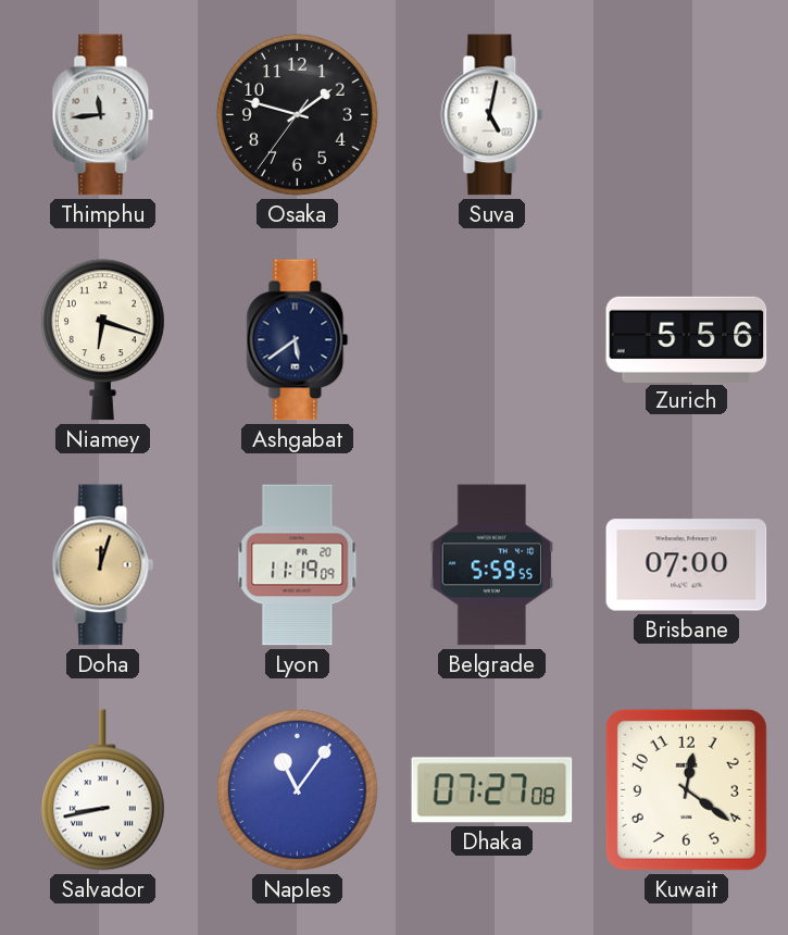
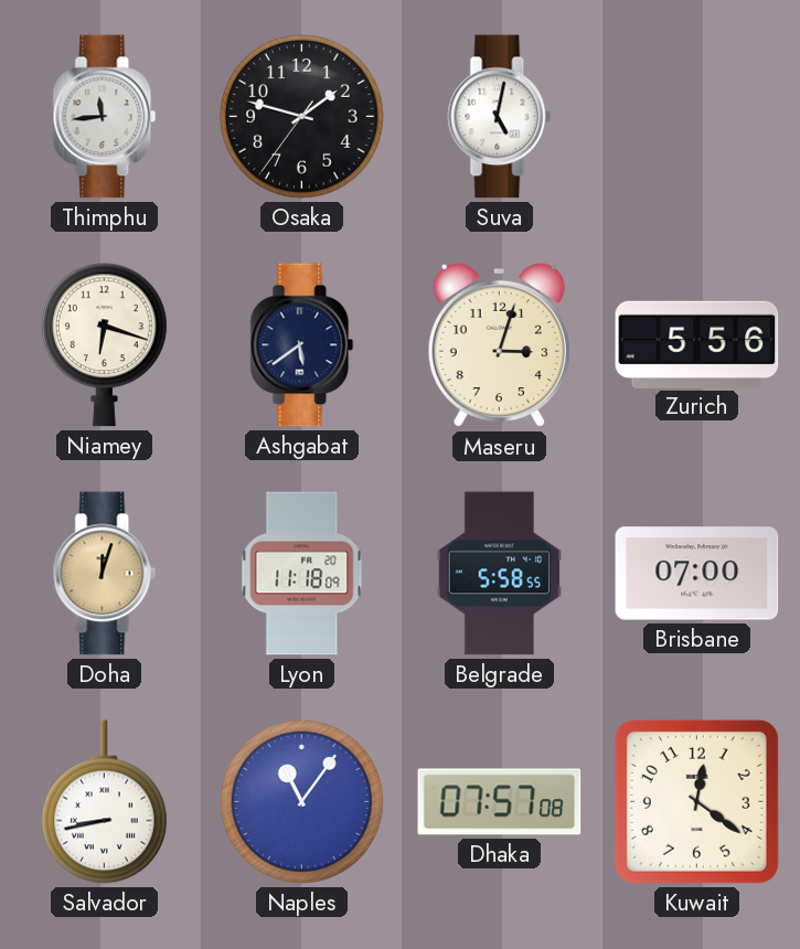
Maseru: none -> 3:03
Lyon: 11:19 -> 11:18
Belgrade: 5:59 -> 5:58
Dhaka: 07:27 -> 07:57
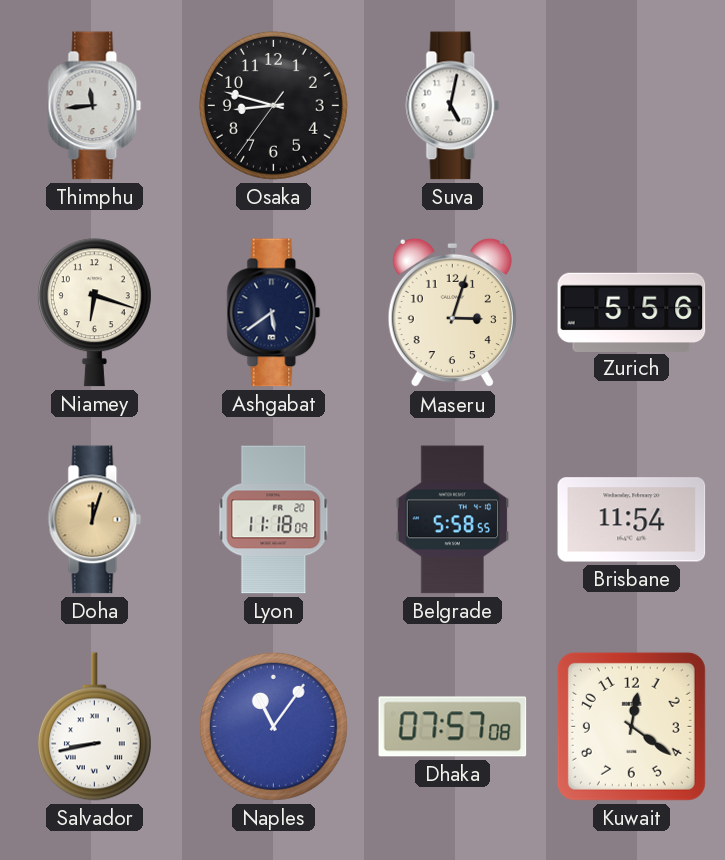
Osaka: 1:47 -> 8:47
Brisbane: 07:00 -> 11:54
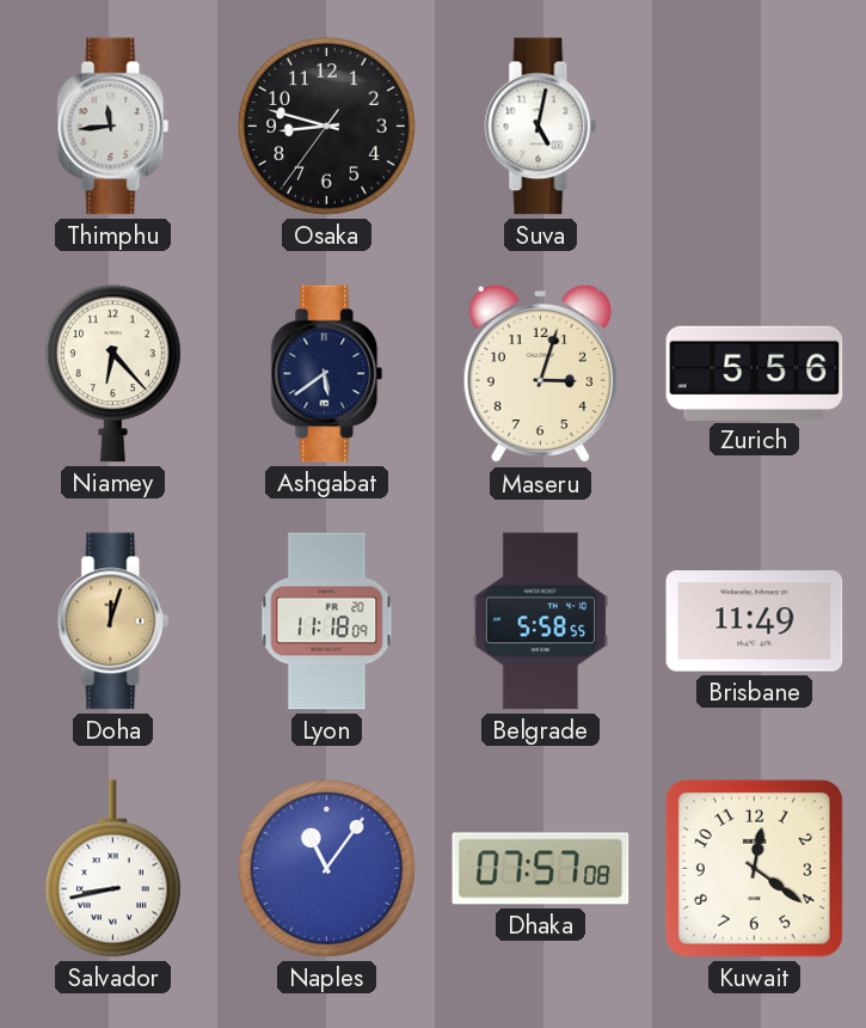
Niamey: 6:18 -> 6:23
Brisbane: 11:54 -> 11:49
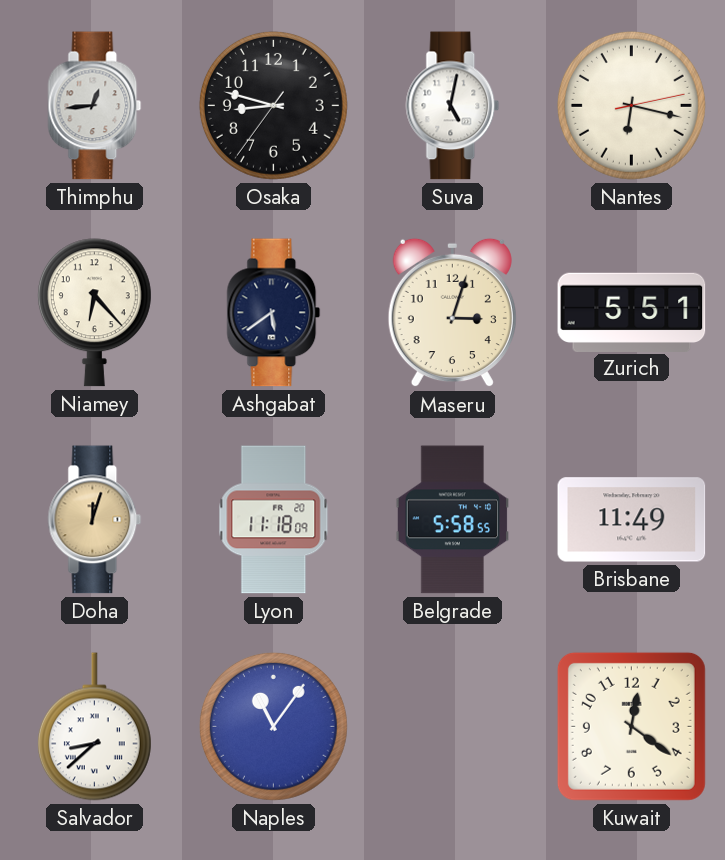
Thimphu: 11:44 -> 12:44
Nantes: none -> 6:17
Zurich: 5:56 -> 5:51
Salvador: 8:43 -> 8:38
Dhaka: 07:57 -> none
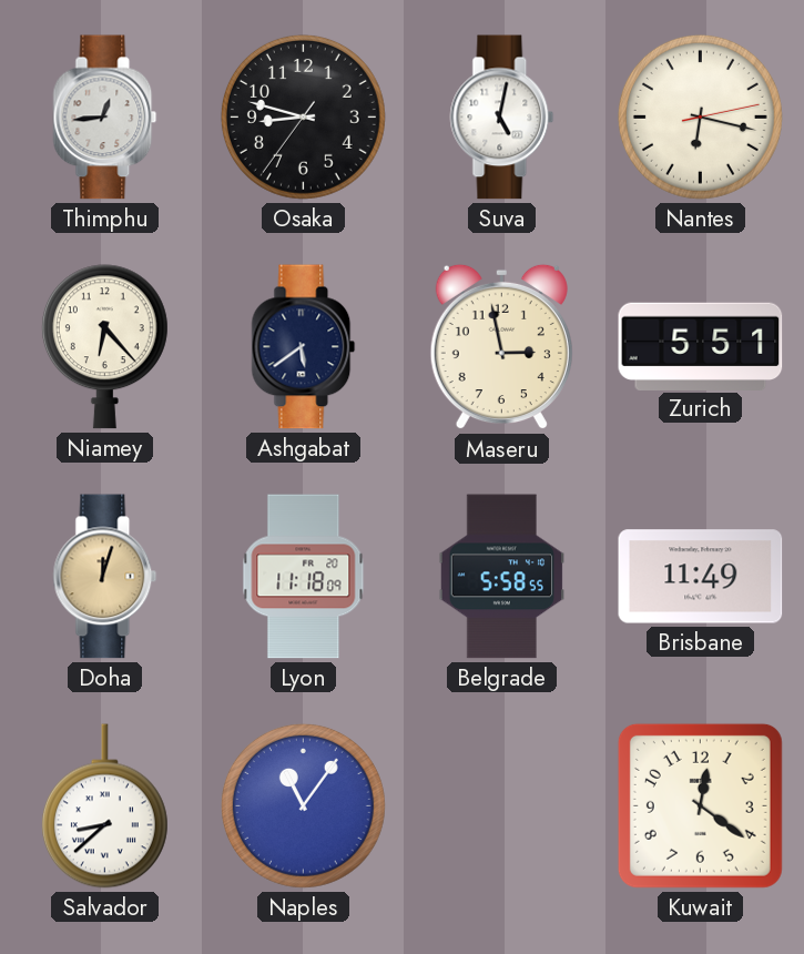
Maseru: 3:03 -> 2:58
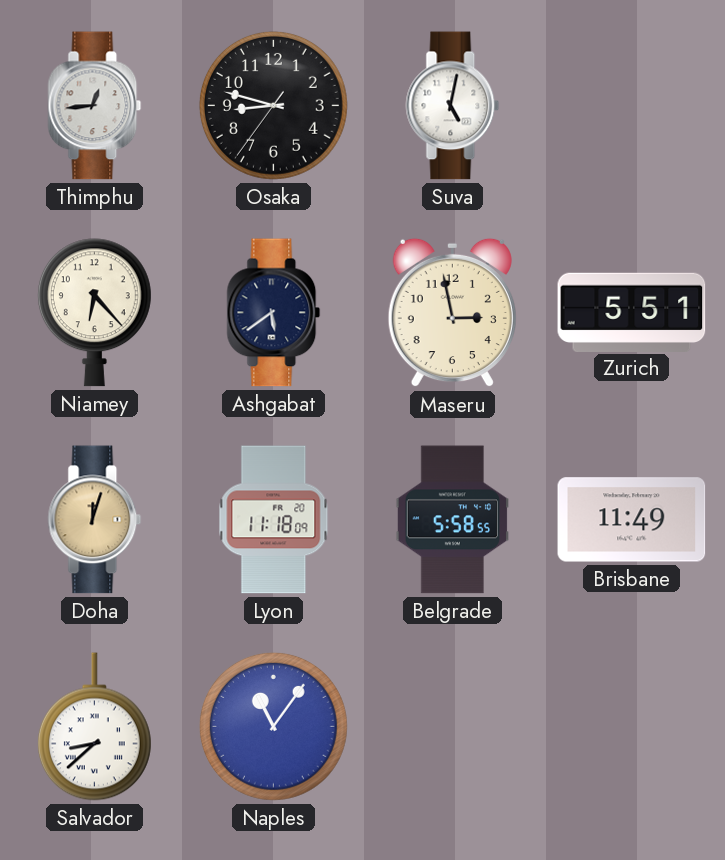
Nantes: 6:17 -> none
Kuwait: 12:21 -> none
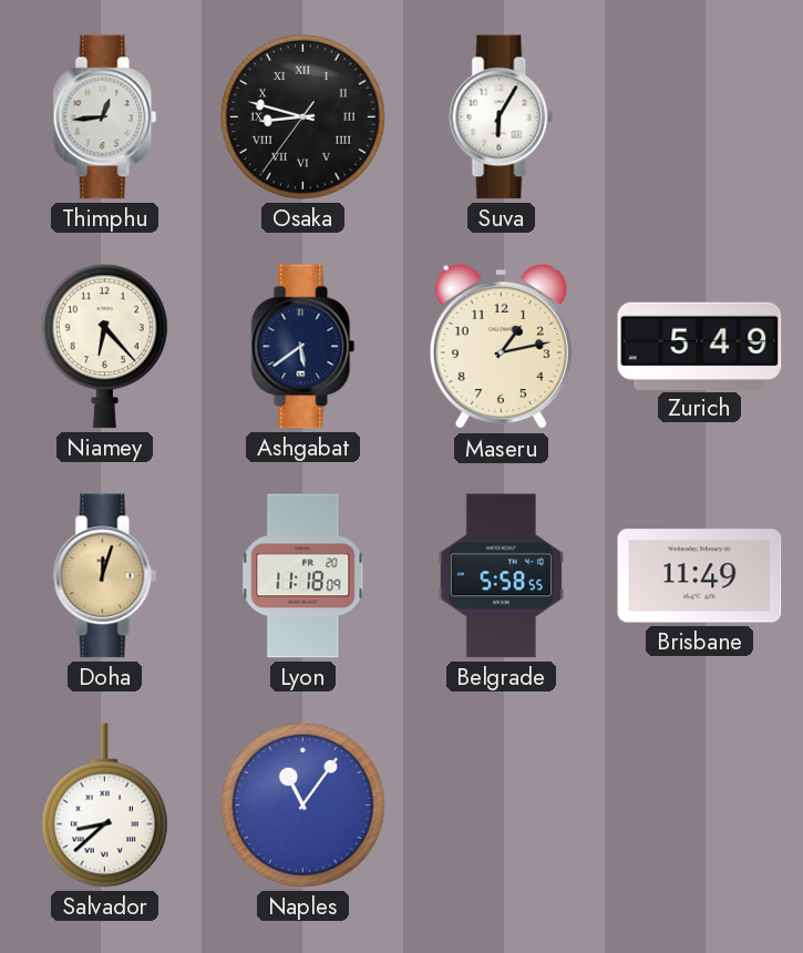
Osaka numerals: Arabic -> Roman
Suva: 5:02 -> 6:05
Maseru: 2:58 -> 1:13
Zurich: 5:51 -> 5:49
